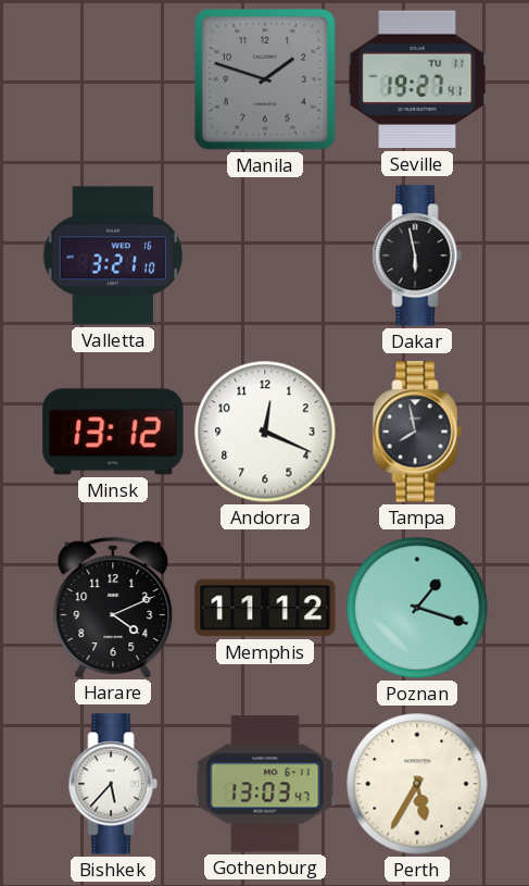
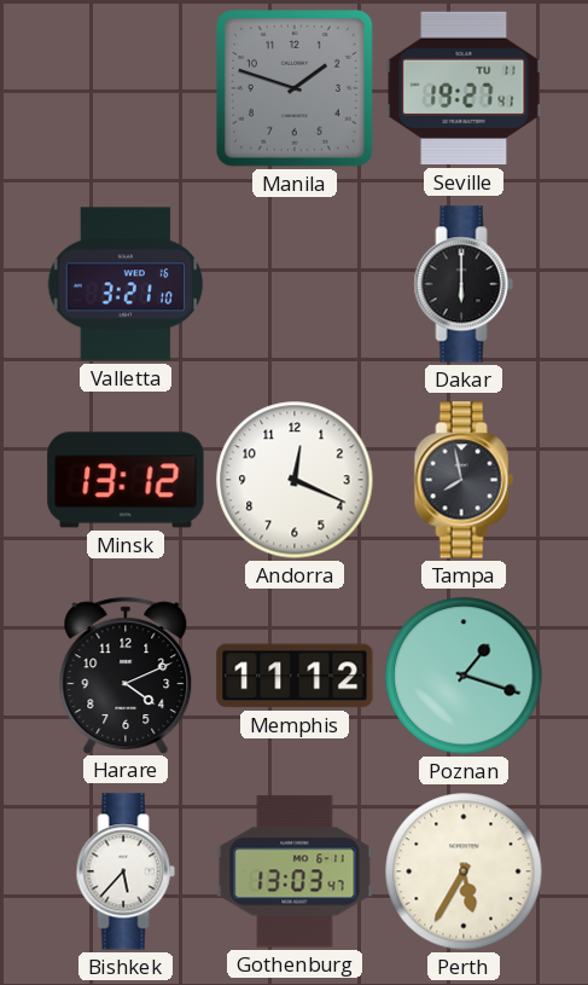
Dakar: 5:58 -> 6:00
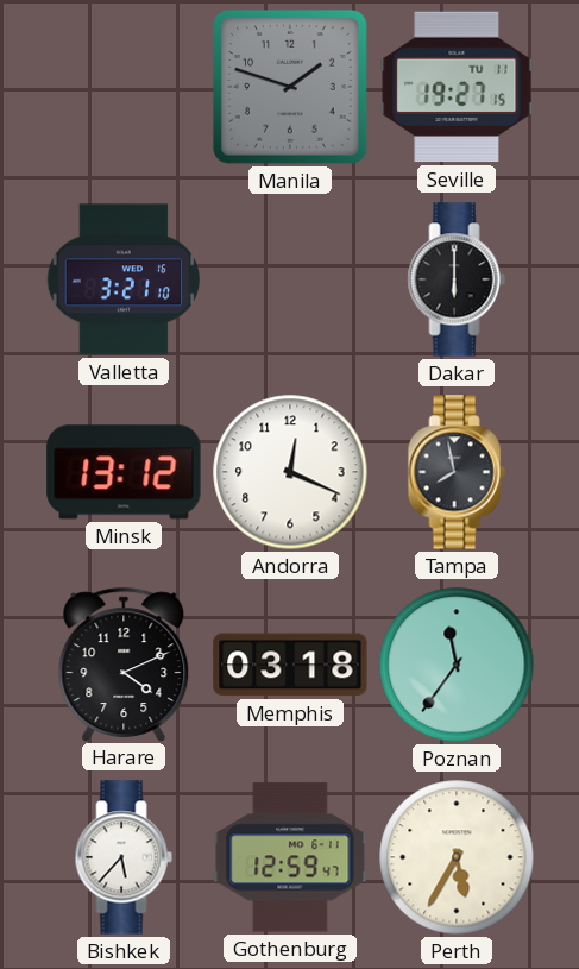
Seville: 19:27:41 -> 19:27:15
Memphis: 11:12 -> 03:18
Poznan: 1:18 -> 11:36
Gothenburg: 13:03 -> 12:59
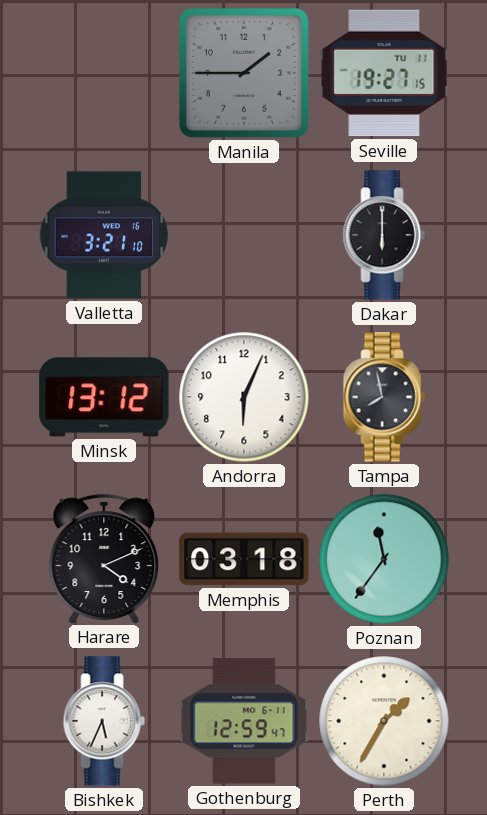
Manila: 1:48 -> 1:45
Andorra: 12:19 -> 6:04
Bishkek: 5:37 -> 5:34
Perth: 5:35 -> 1:35
